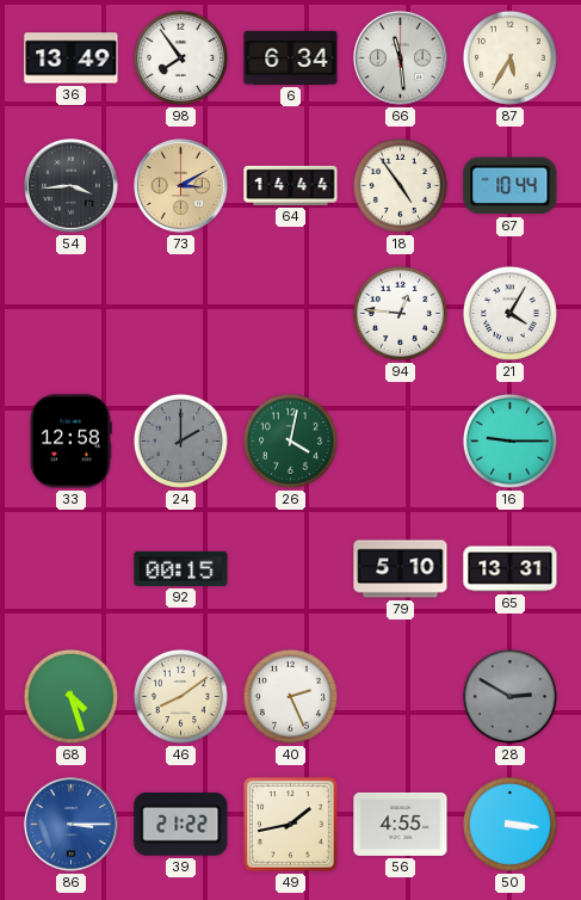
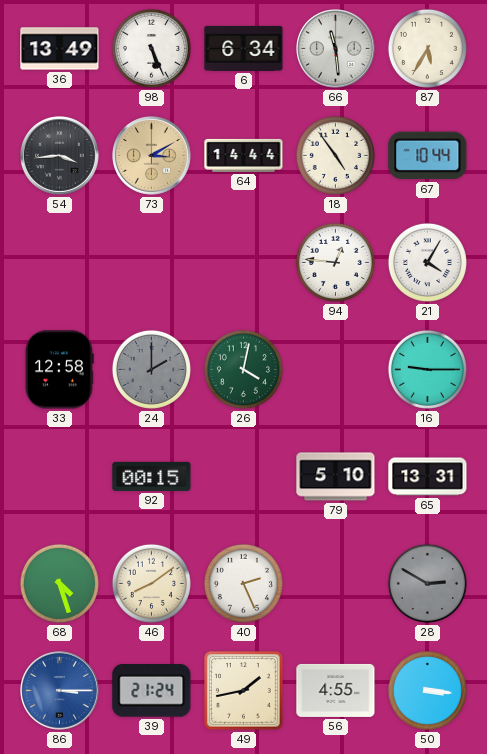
98: 7:54 -> 5:26
39: 21:22 -> 21:24
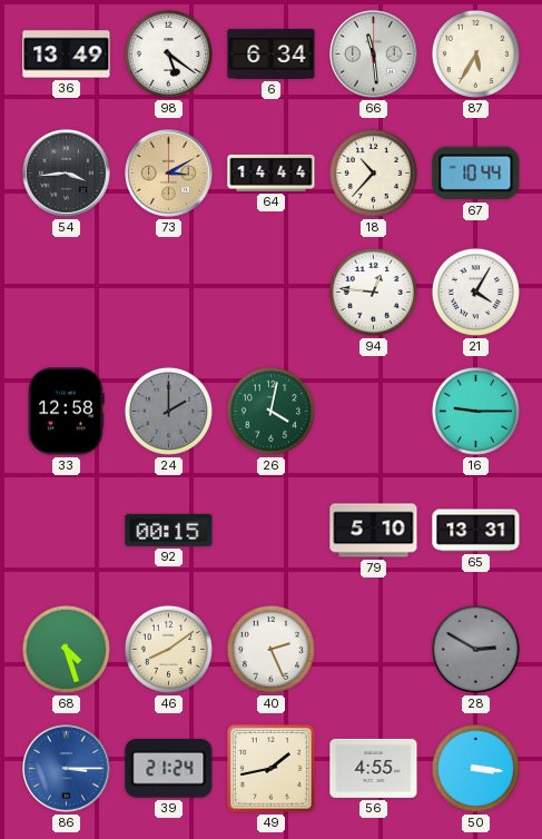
98: 5:26 -> 5:21
18: 4:54 -> 10:37
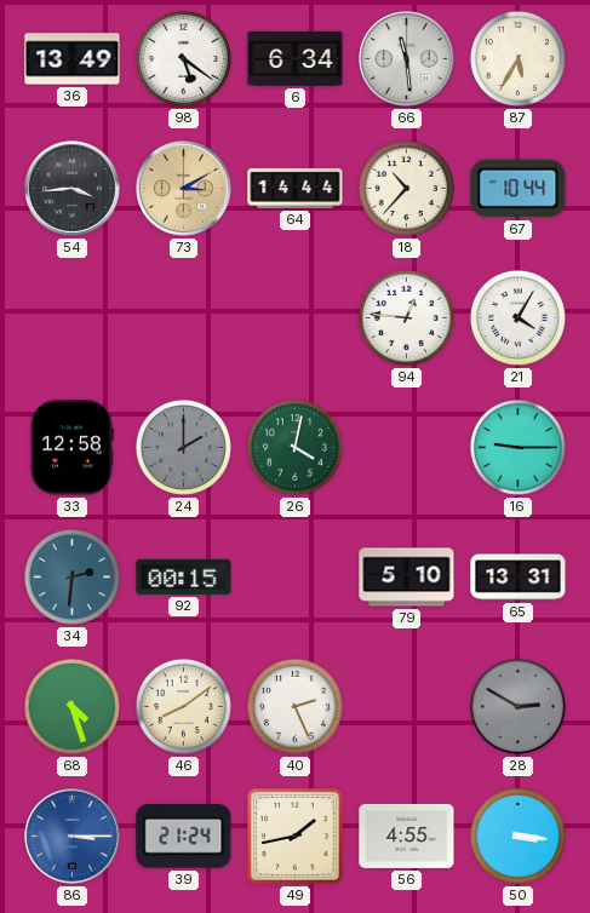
34: none -> 2:31
